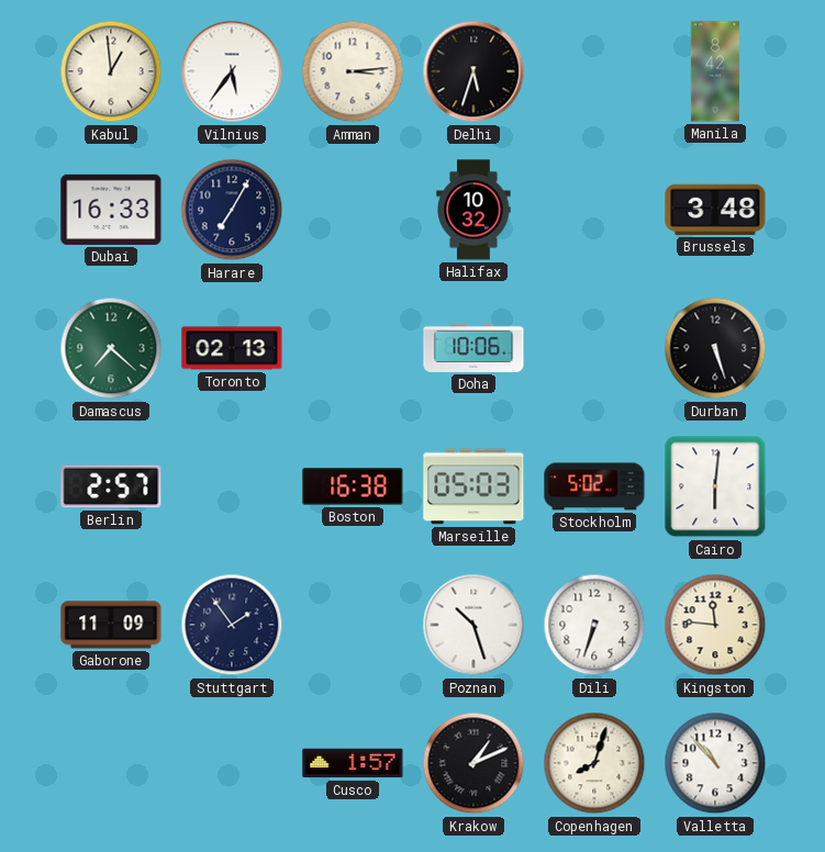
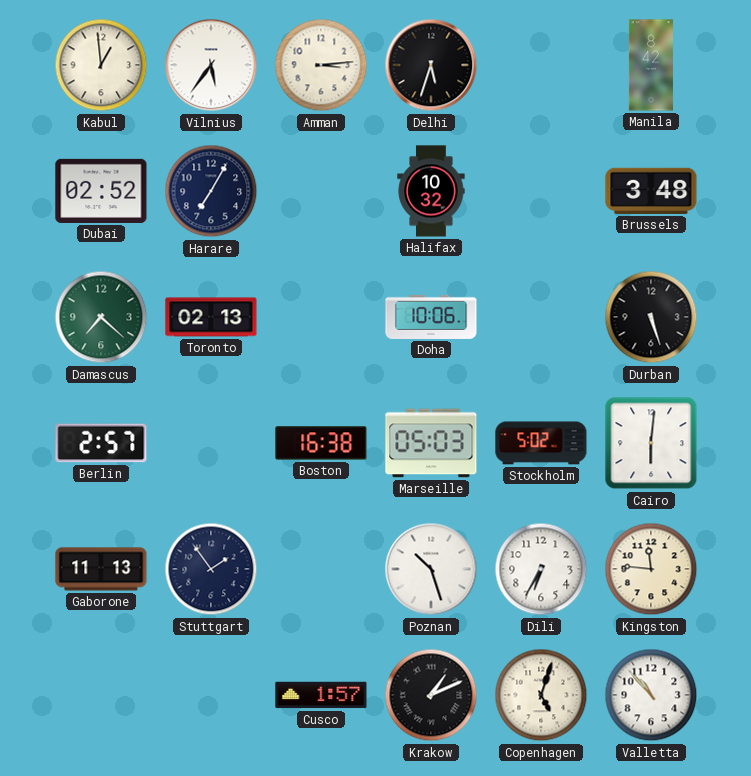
Dubai: 16:33 -> 02:52
Gaborone: 11:09 -> 11:13
Dili: 6:33 -> 6:35
Copenhagen: 8:03 -> 5:03
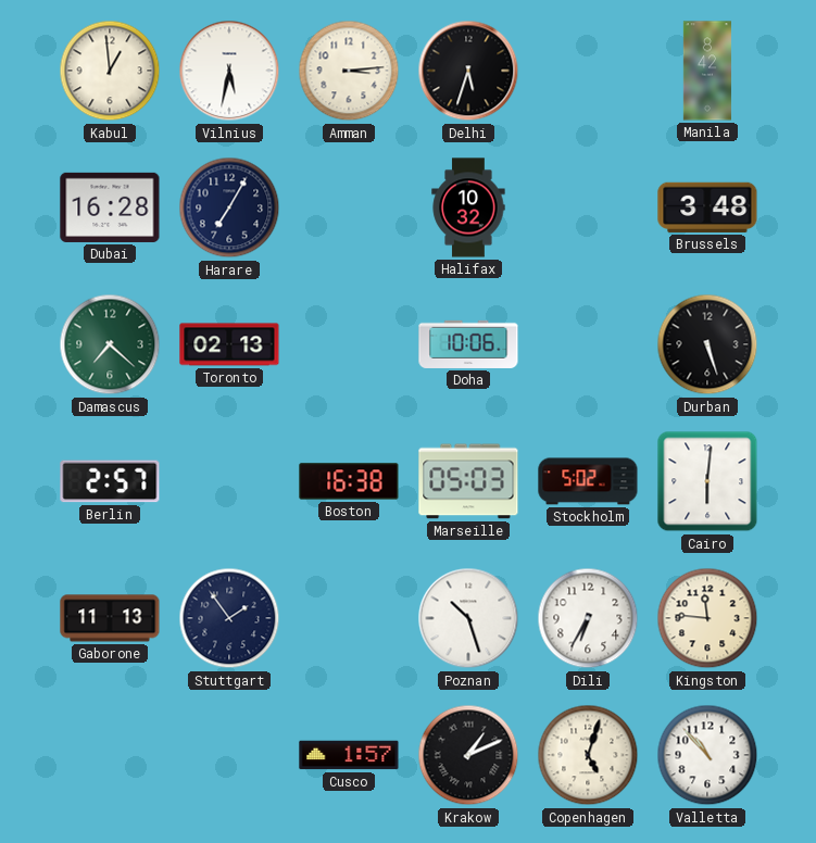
Vilnius: 5:36 -> 5:32
Dubai: 02:52 -> 16:28
